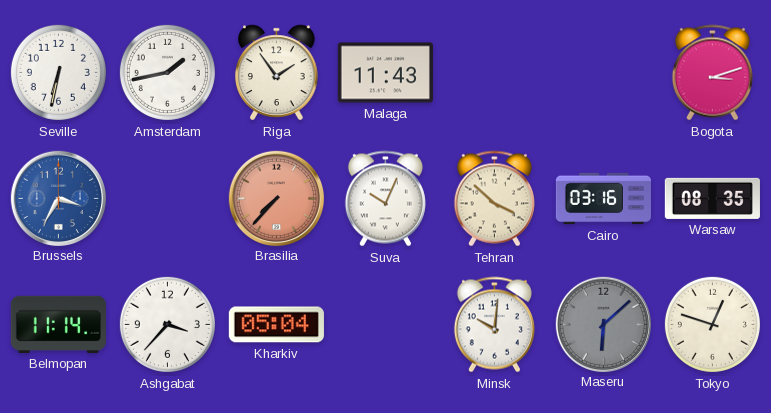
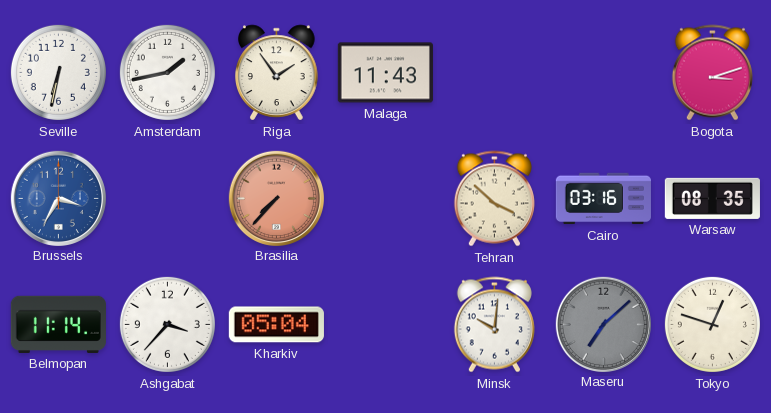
Suva: 10:04 -> none
Maseru: 6:08 -> 7:08
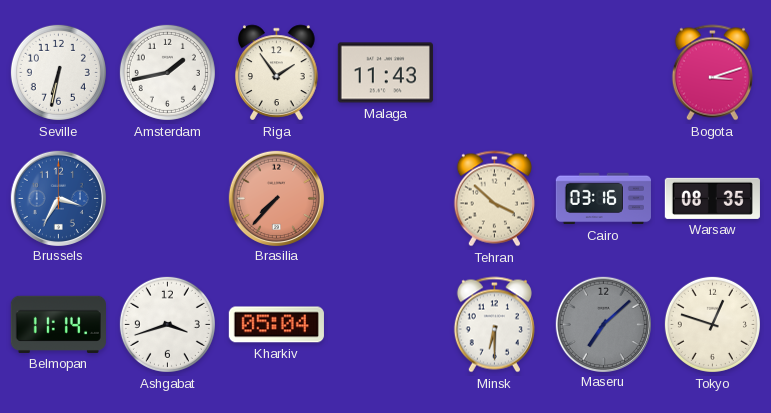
Ashgabat: 3:37 -> 3:42
Minsk: 10:01 -> 6:30
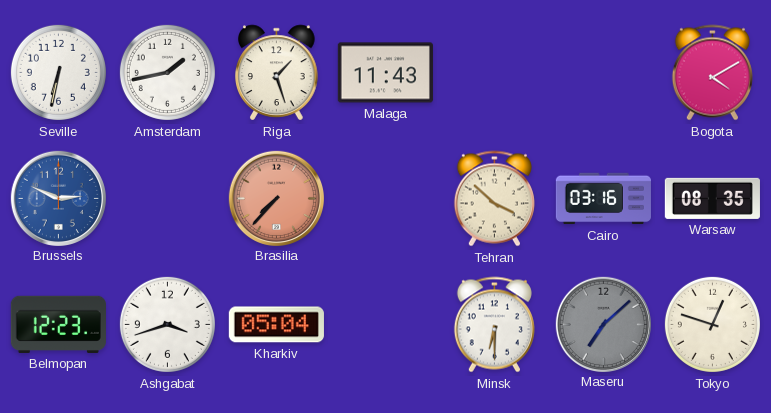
Riga: 1:54 -> 1:27
Bogota: 3:12 -> 4:10
Brussels: 3:35 -> 2:49
Belmopan: 11:14 -> 12:23
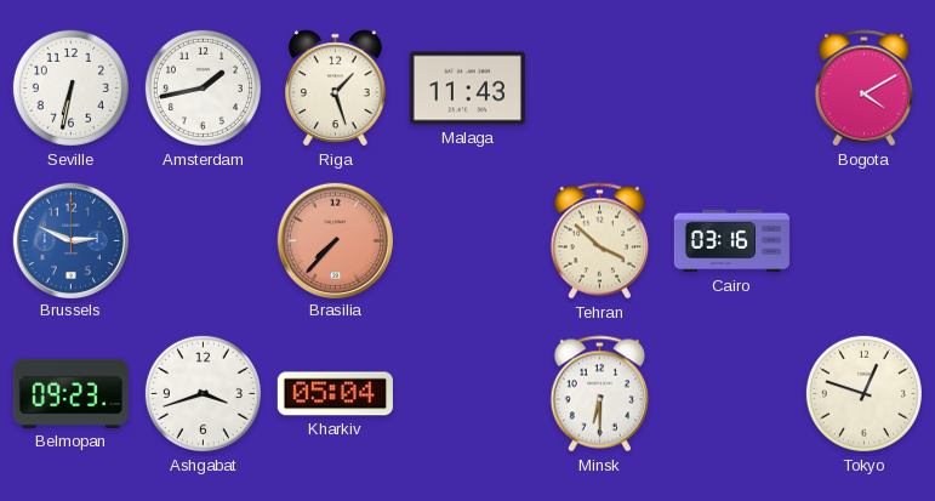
Warsaw: 08:35 -> none
Belmopan: 12:23 -> 09:23
Maseru: 7:08 -> none
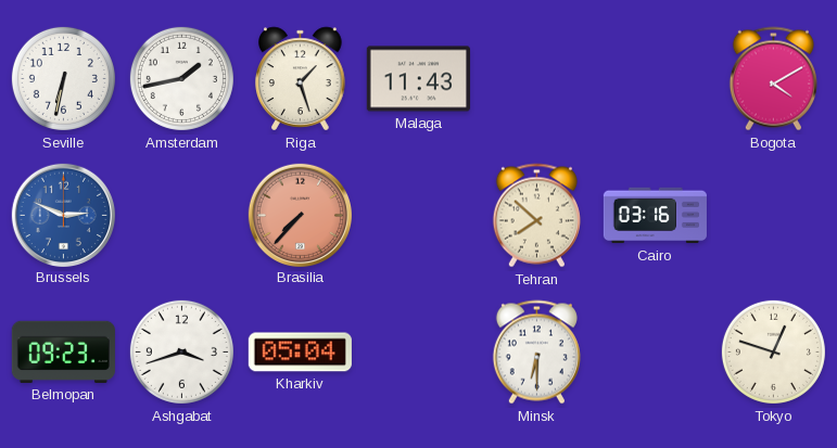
Tehran: 3:52 -> 7:52
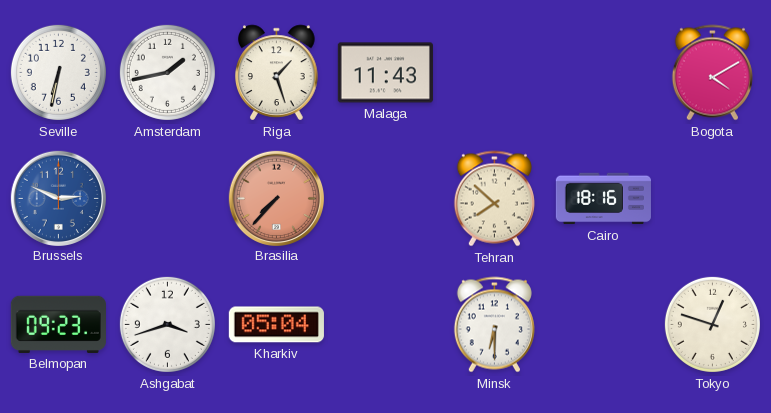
Cairo: 03:16 -> 18:16
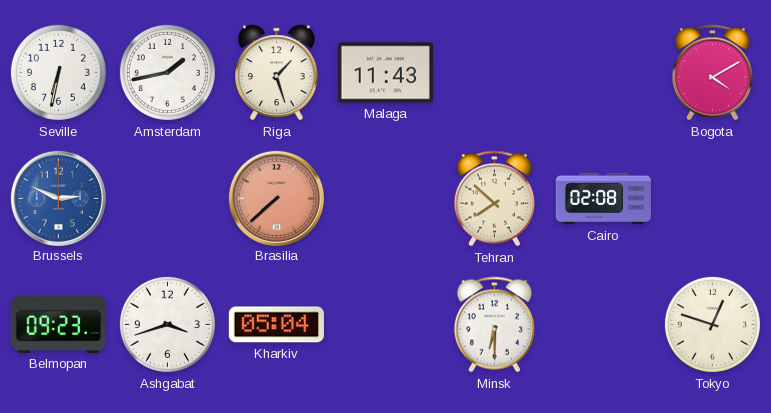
Brasilia: 7:37 -> 7:38
Cairo: 18:16 -> 02:08
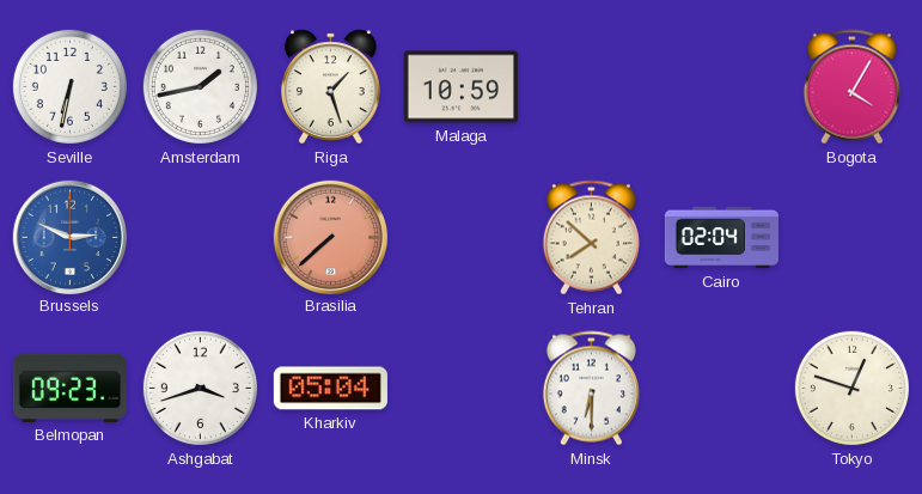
Malaga: 11:43 -> 10:59
Bogota: 4:10 -> 4:05
Cairo: 02:08 -> 02:04
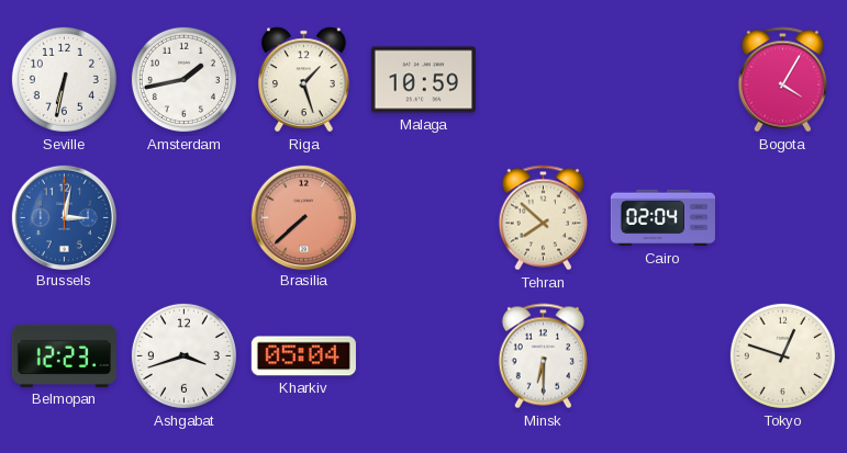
Brussels: 2:49 -> 3:02
Belmopan: 09:23 -> 12:23
